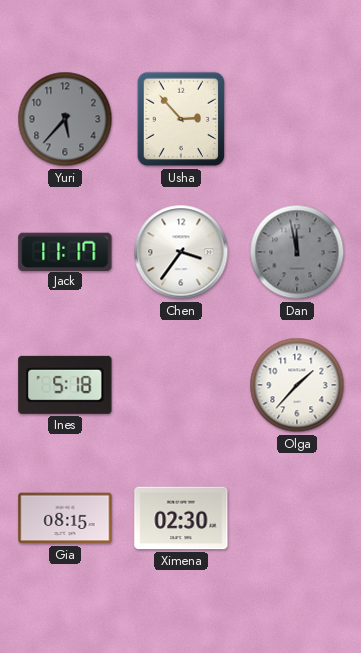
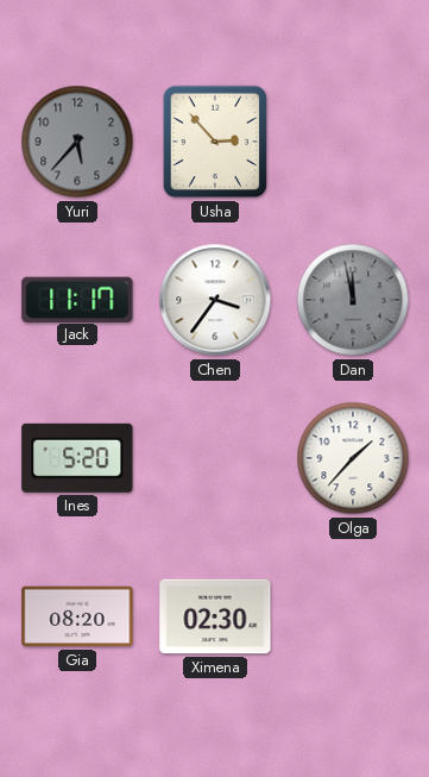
Ines: 5:18 -> 5:20
Gia: 08:15 -> 08:20
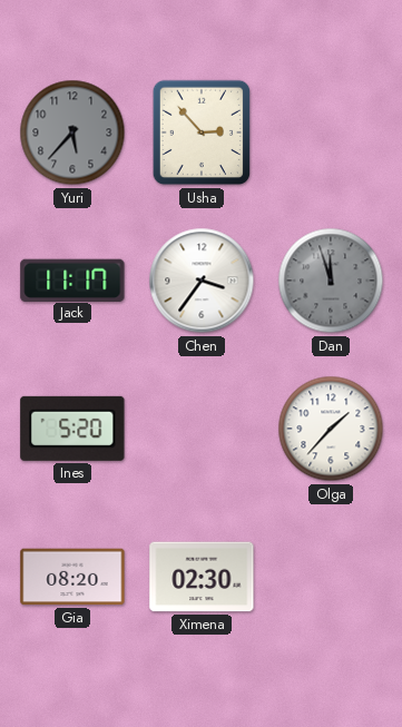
Dan: 11:58 -> 11:57
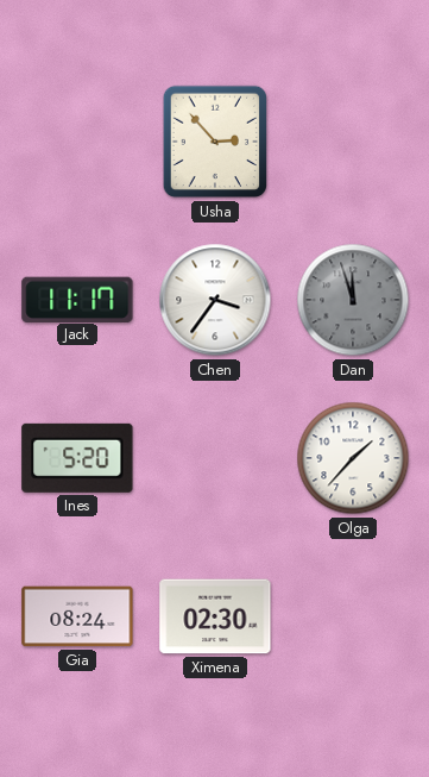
Yuri: 5:37 -> none
Gia: 08:20 -> 08:24
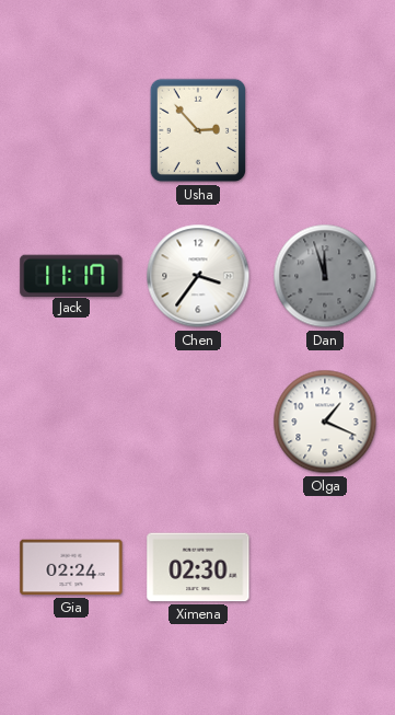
Ines: 5:20 -> none
Olga: 1:37 -> 1:19
Gia: 08:24 -> 02:24
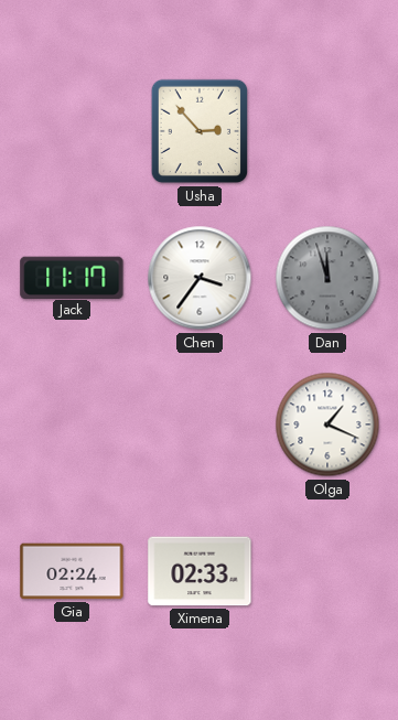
Ximena: 02:30 -> 02:33
